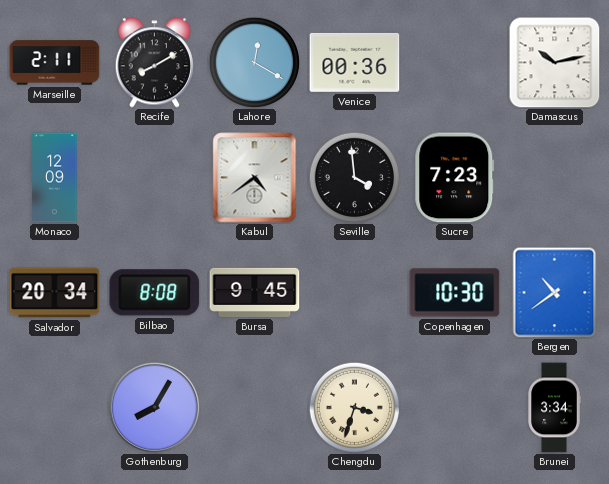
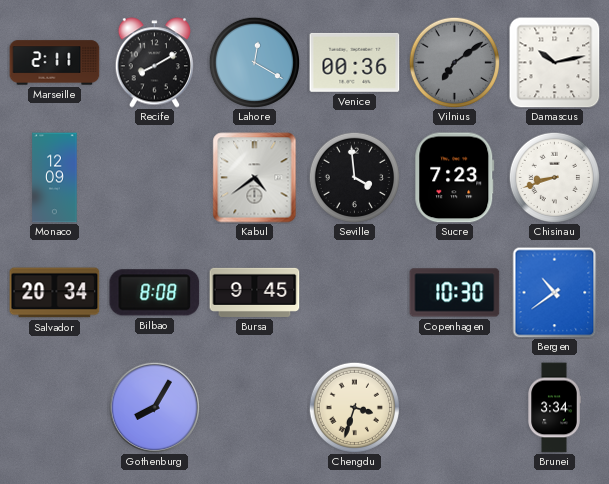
Vilnius: none -> 7:09
Chisinau: none -> 8:42
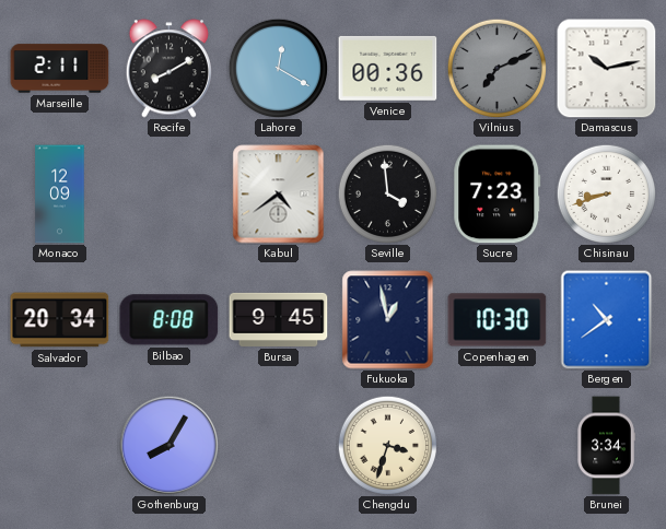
Vilnius: 7:09 -> 7:11
Fukuoka: none -> 12:58
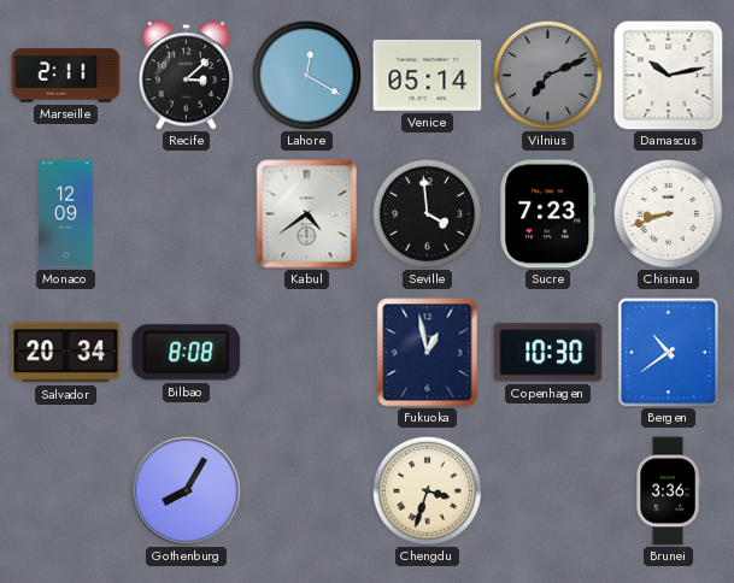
Recife: 8:10 -> 3:08
Venice: 00:36 -> 05:14
Bursa: 9:45 -> none
Brunei: 3:34 -> 3:36
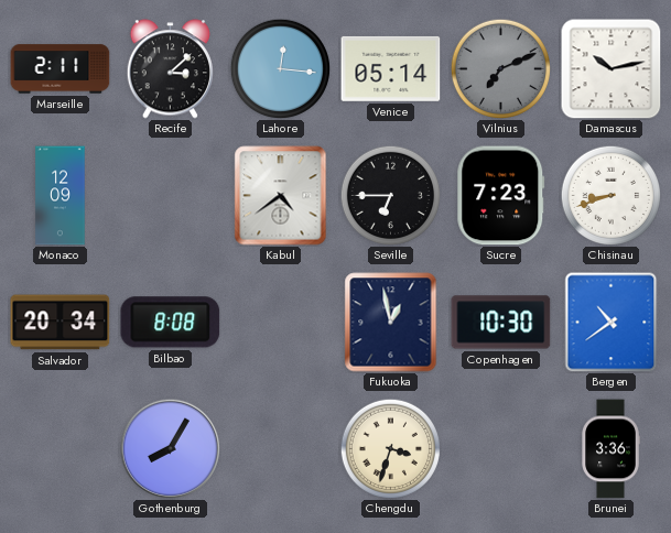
Lahore: 12:20 -> 12:16
Seville: 3:59 -> 6:45
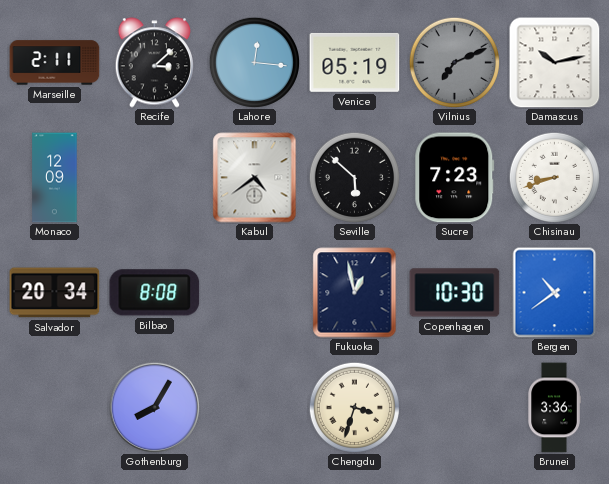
Venice: 05:14 -> 05:19
Seville: 6:45 -> 5:52
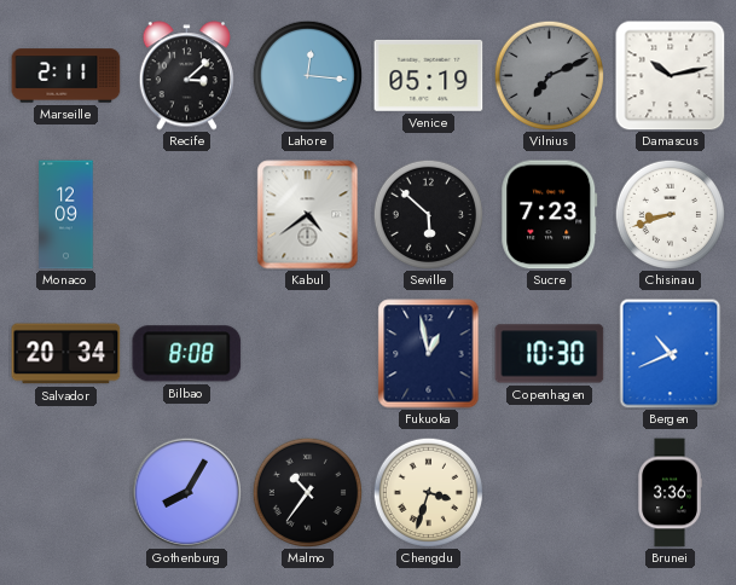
Bergen: 10:39 -> 10:41
Malmo: none -> 10:36
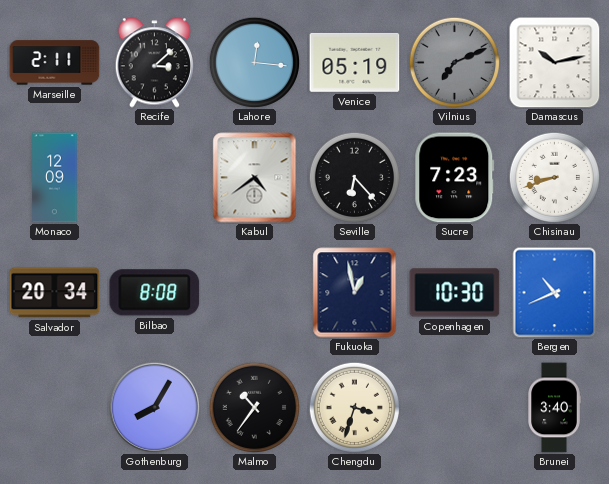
Seville: 5:52 -> 6:23
Brunei: 3:36 -> 3:40
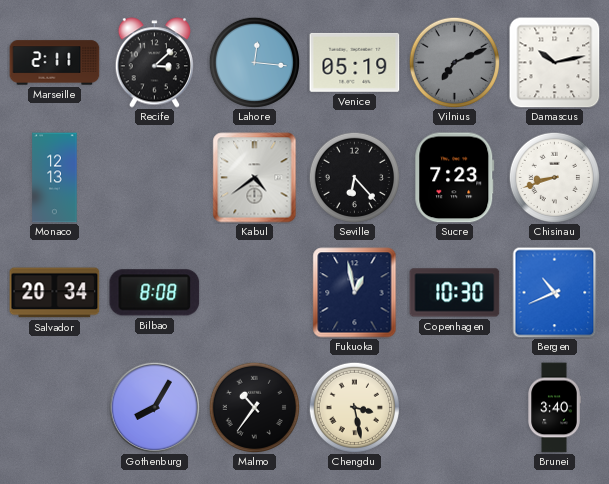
Monaco: 12:09 -> 12:13
Chengdu: 3:33 -> 3:28
